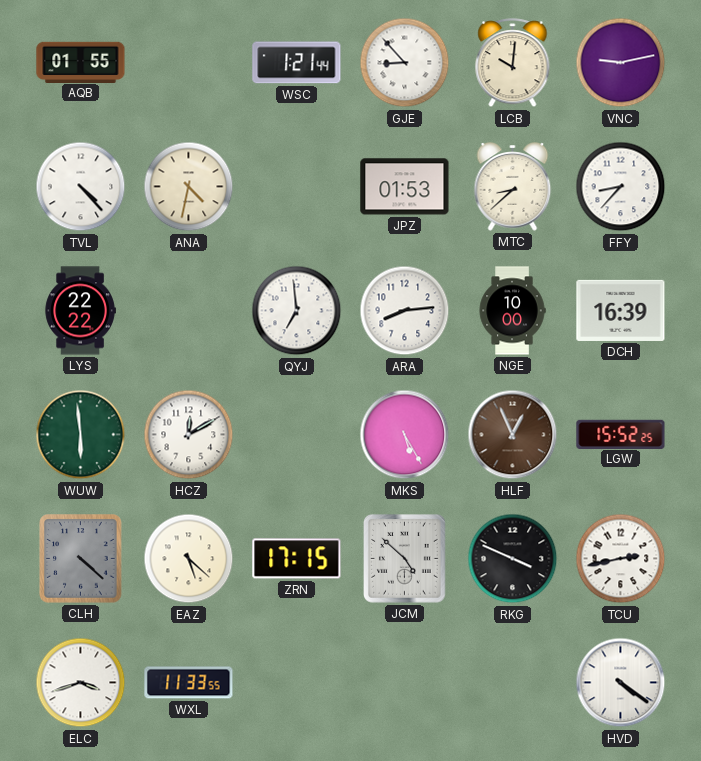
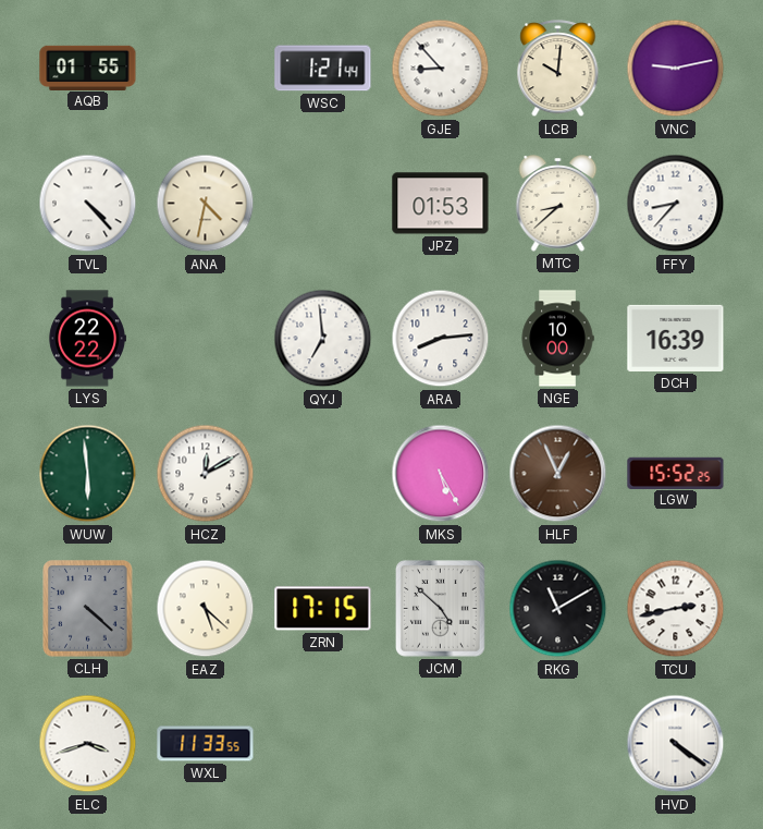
RKG: 3:49 -> 11:10
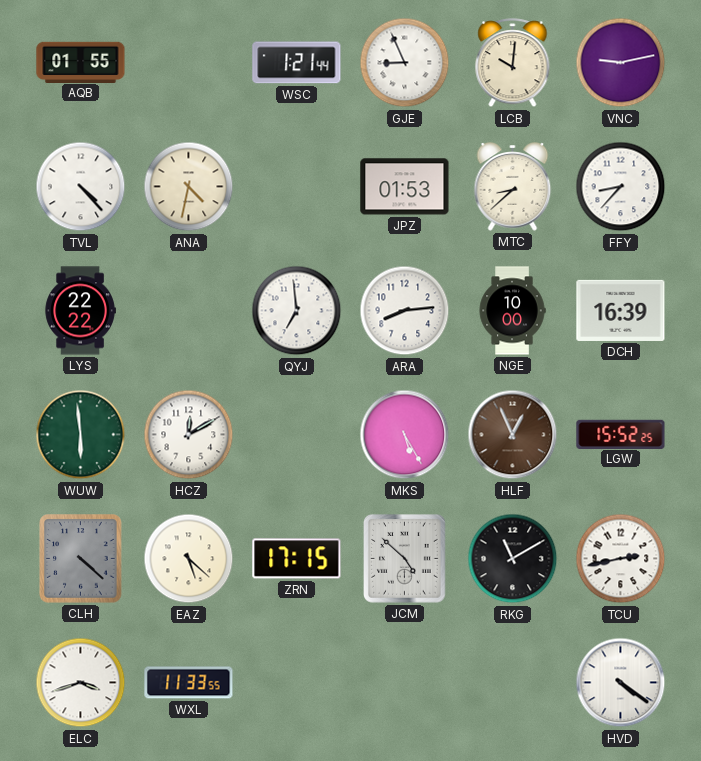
GJE: 8:53 -> 8:56
